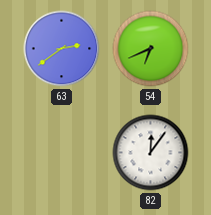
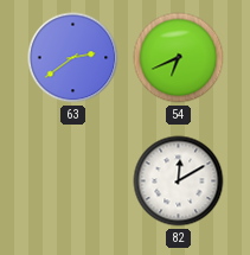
82: 12:06 -> 12:10
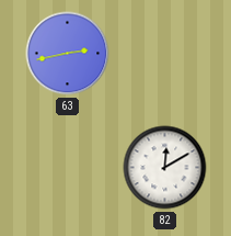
63: 2:39 -> 2:43
54: 6:41 -> none
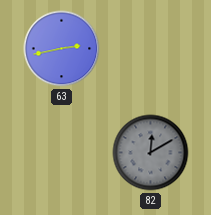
82 dial: white -> grey
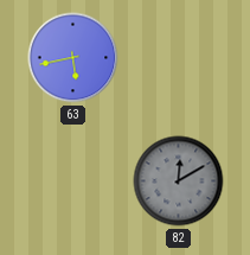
63: 2:43 -> 5:43
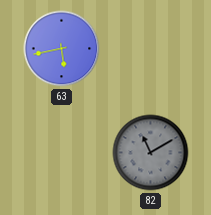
82: 12:10 -> 11:10
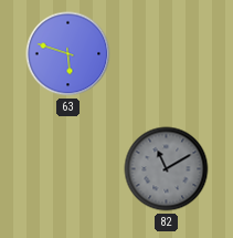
63: 5:43 -> 5:48
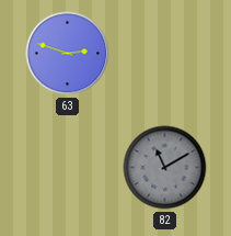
63: 5:48 -> 2:48
